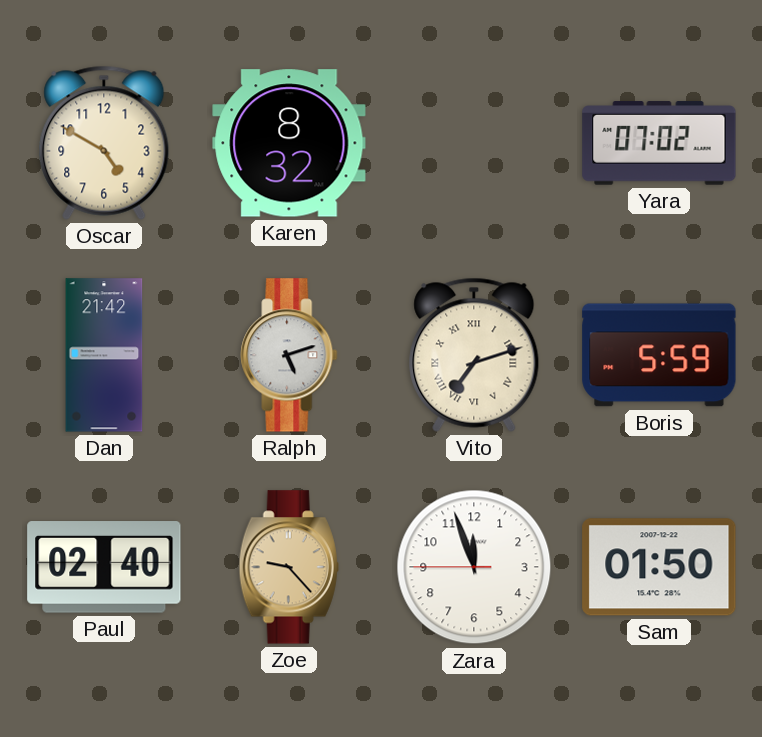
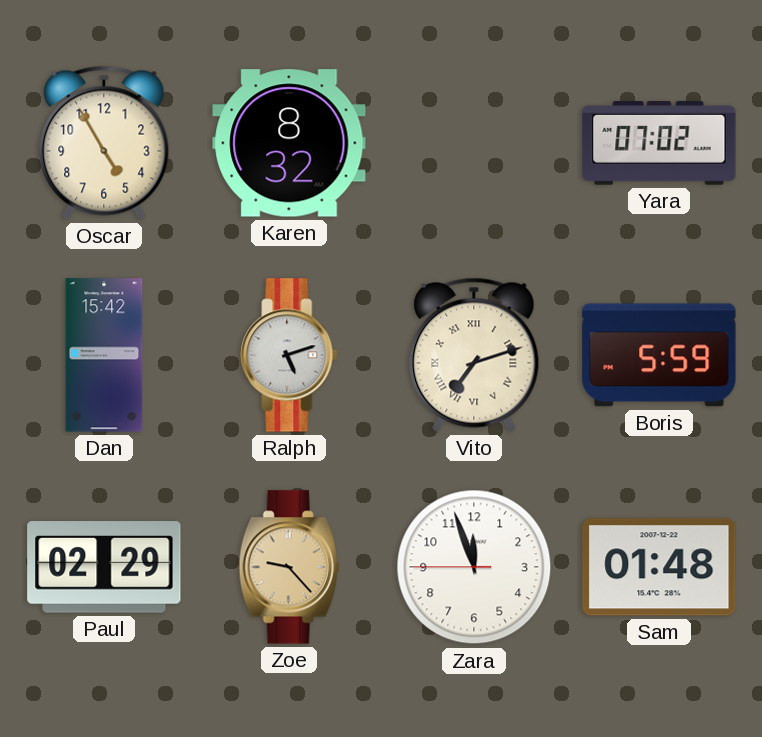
Oscar: 4:50 -> 4:55
Dan: 21:42 -> 15:42
Paul: 02:40 -> 02:29
Sam: 01:50 -> 01:48
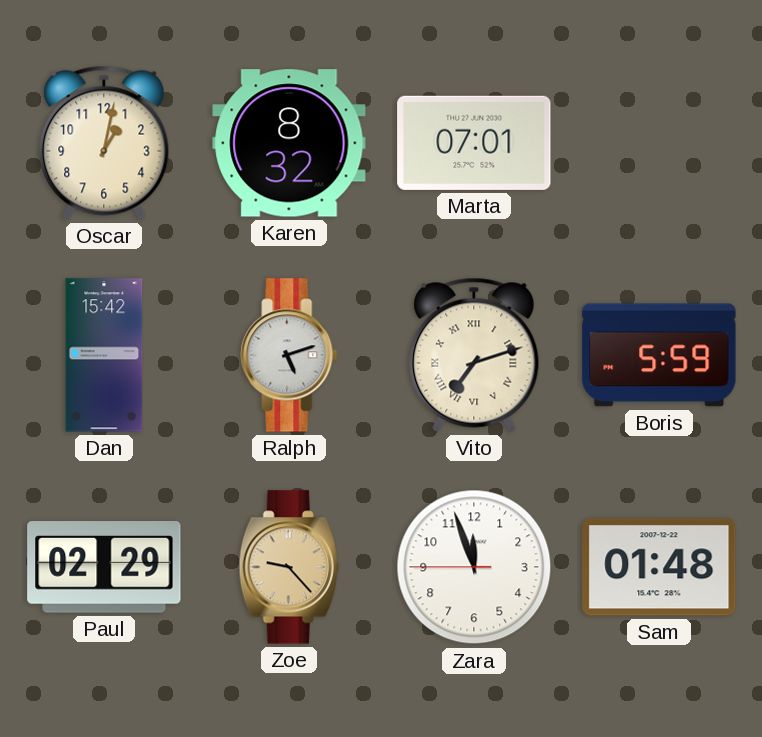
Oscar: 4:55 -> 1:02
Marta: none -> 07:01
Yara: 07:02 -> none
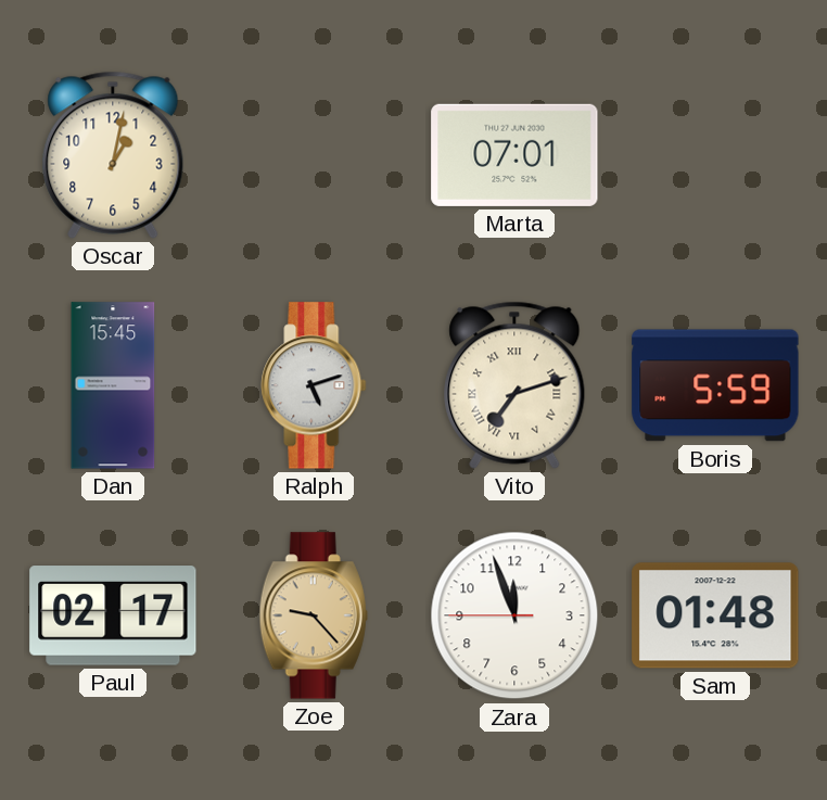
Karen: 8:32 -> none
Dan: 15:42 -> 15:45
Paul: 02:29 -> 02:17
